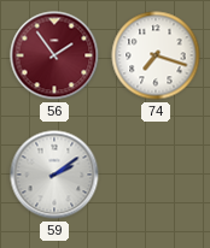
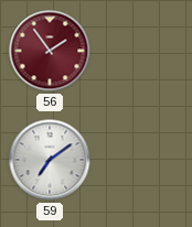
74: 7:18 -> none
59: 2:09 -> 7:09
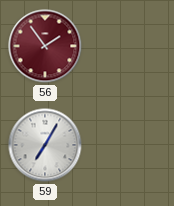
59: 7:09 -> 7:05
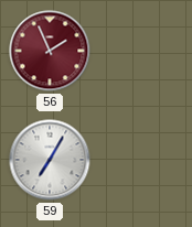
56: 1:54 -> 1:56
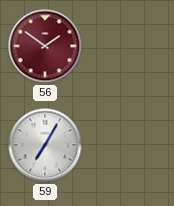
56: 1:56 -> 1:51
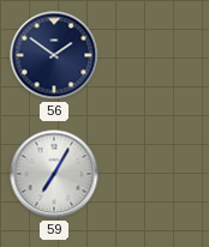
56 dial: burgundy -> navy
